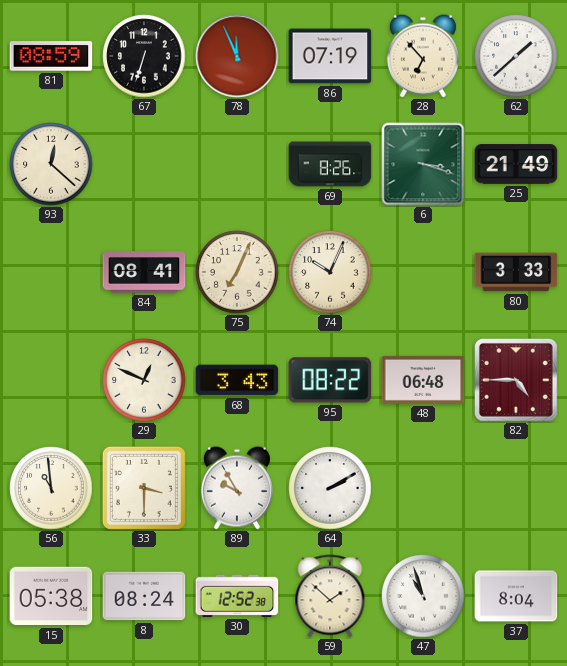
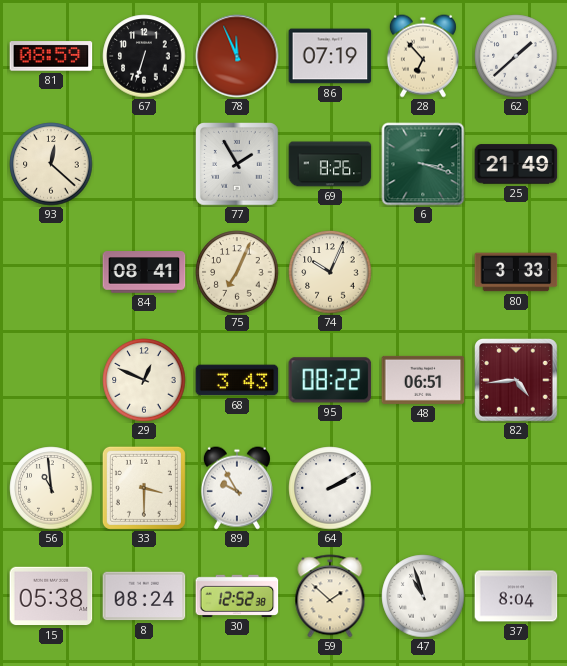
77: none -> 1:55
48: 06:48 -> 06:51
82: 4:45 -> 4:44
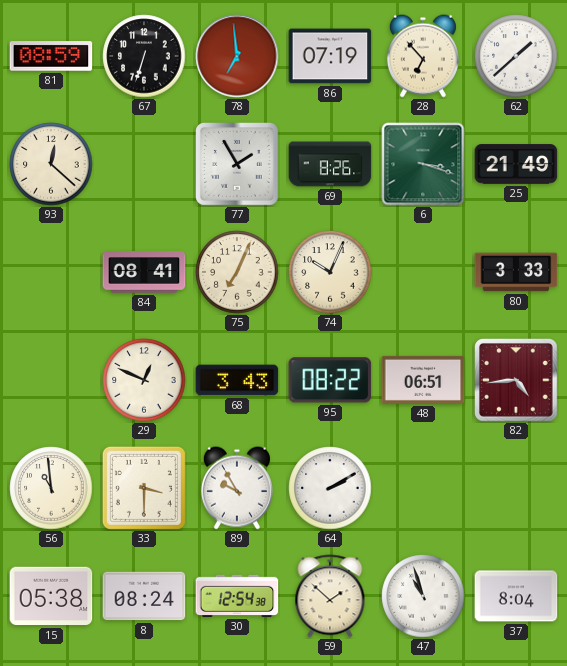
78: 11:56 -> 6:59
30: 12:52 -> 12:54
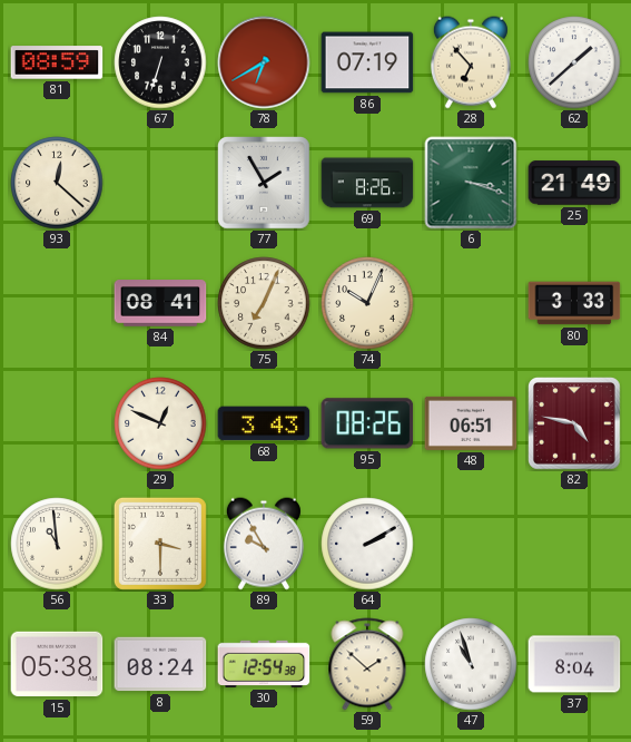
78: 6:59 -> 6:40
95: 08:22 -> 08:26
82: 4:44 -> 4:47
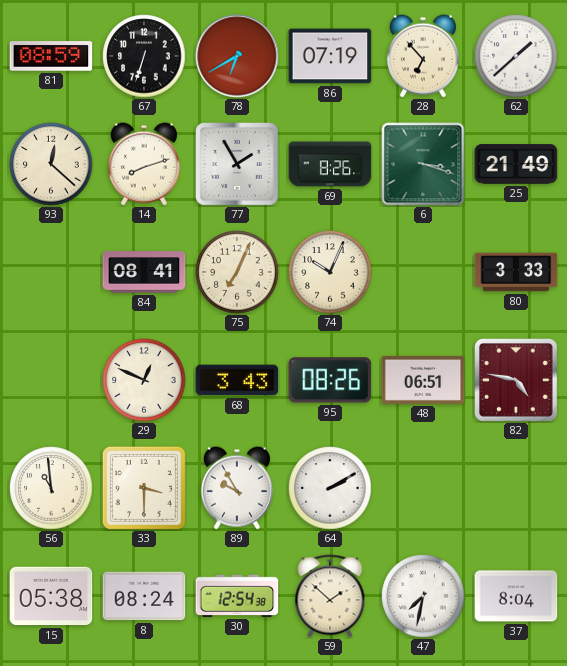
14: none -> 8:12
47: 10:57 -> 7:32
